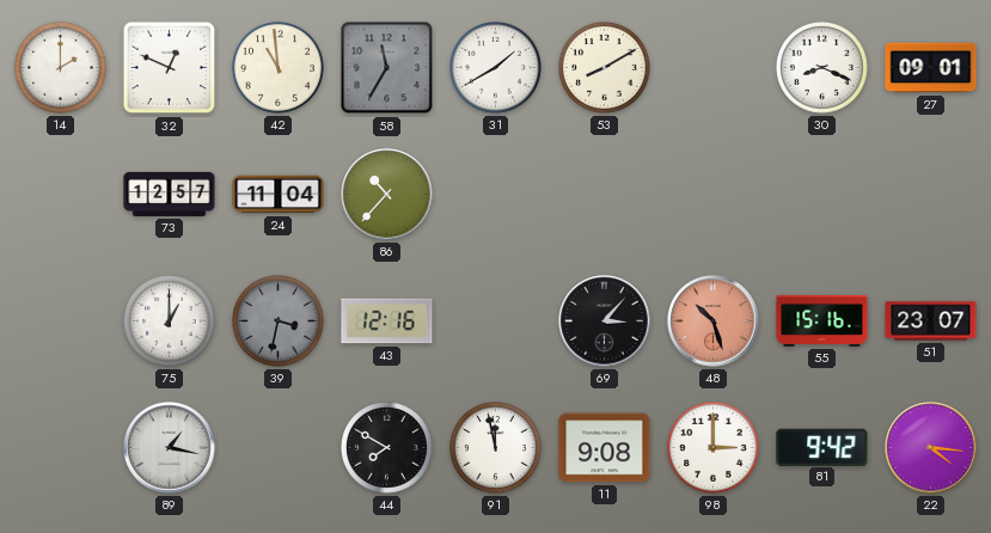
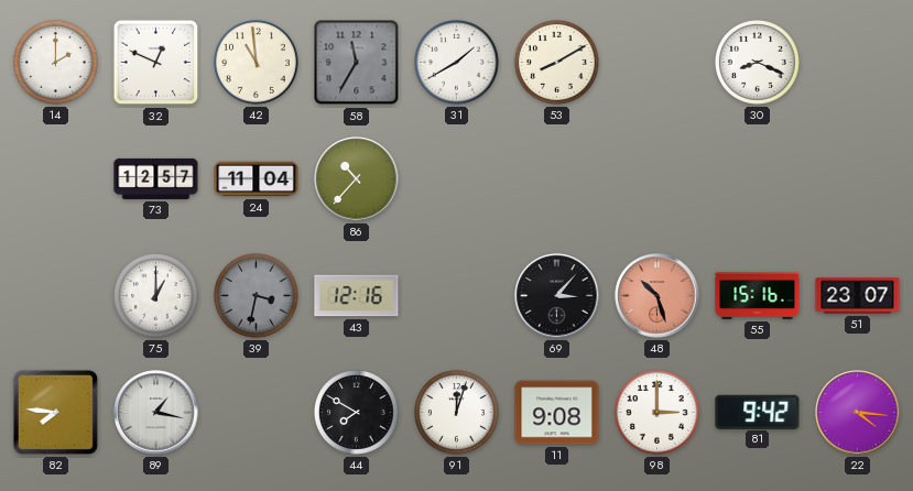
27: 09:01 -> none
82: none -> 7:46
91: 11:58 -> 12:03
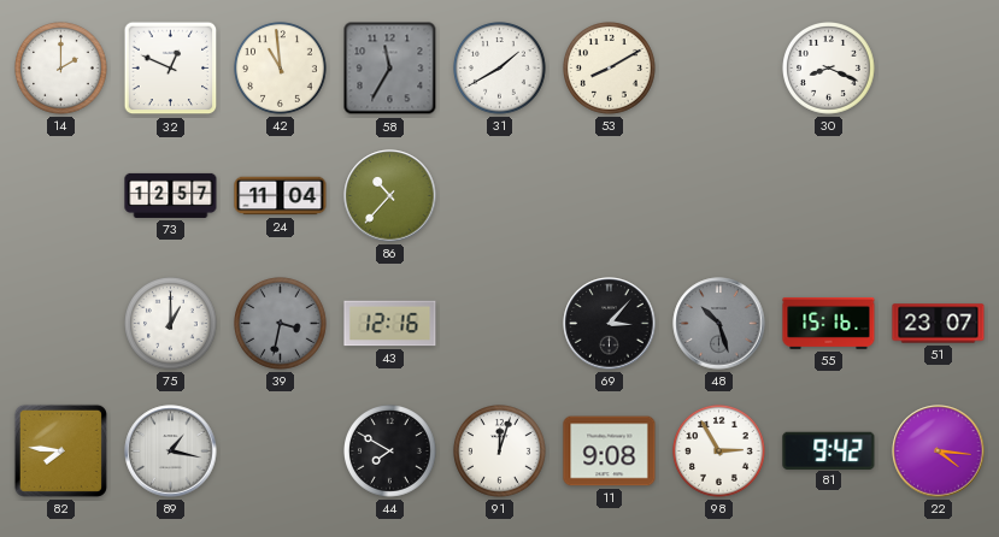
48 dial: salmon -> grey
98: 3:00 -> 2:55
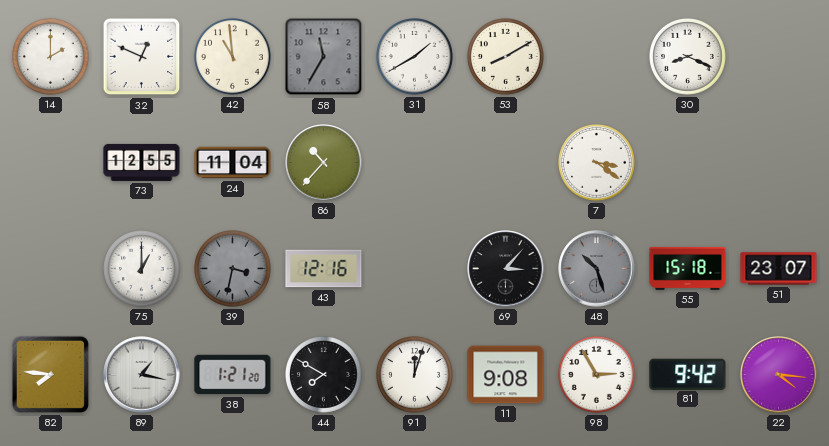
73: 12:57 -> 12:55
7: none -> 3:21
55: 15:16 -> 15:18
38: none -> 1:21
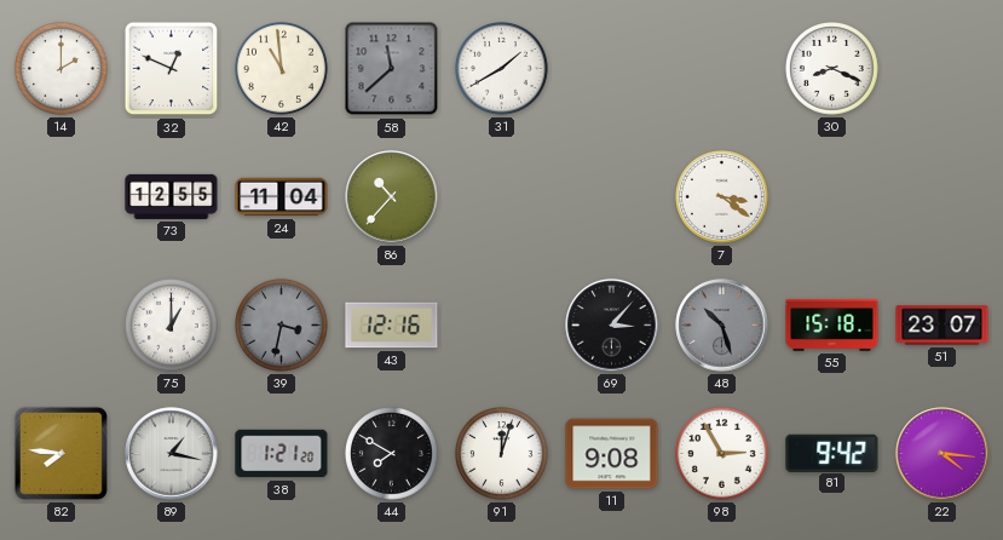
58: 11:35 -> 11:38
53: 8:10 -> none
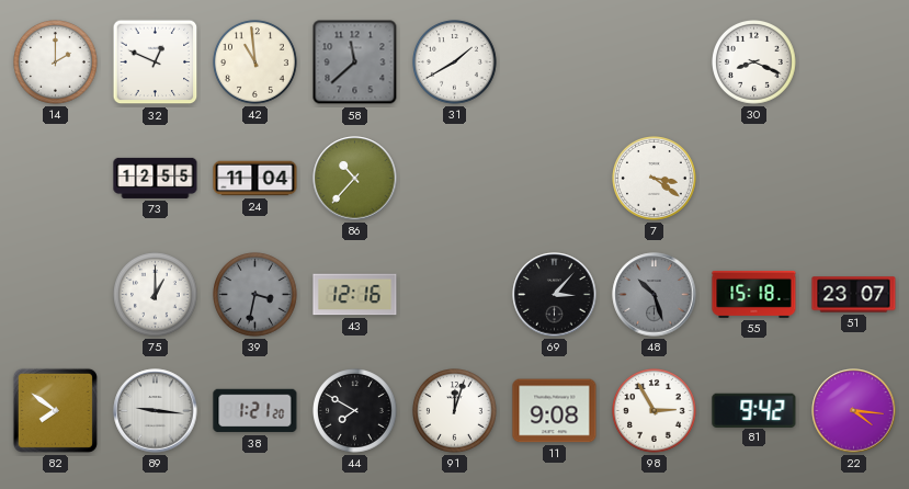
82: 7:46 -> 7:51
89: 1:17 -> 9:16
